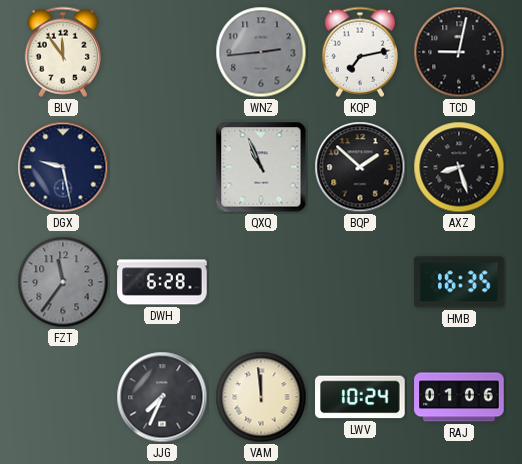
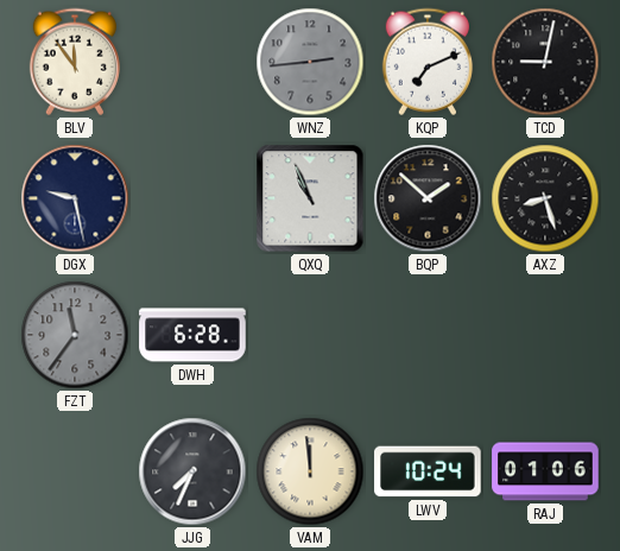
KQP: 7:13 -> 7:11
HMB: 16:35 -> none
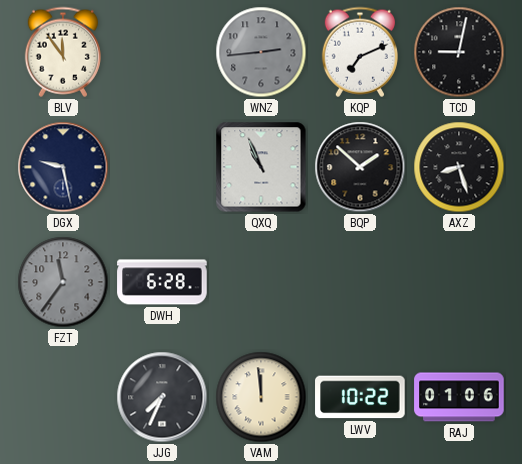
LWV: 10:24 -> 10:22
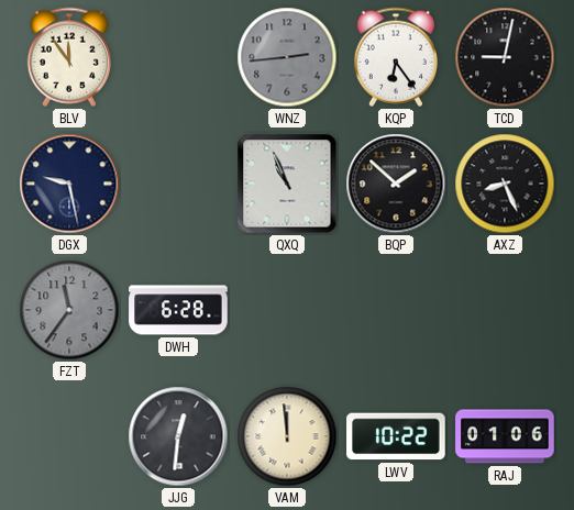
KQP: 7:11 -> 6:24
AXZ: 8:27 -> 8:26
JJG: 7:34 -> 12:31
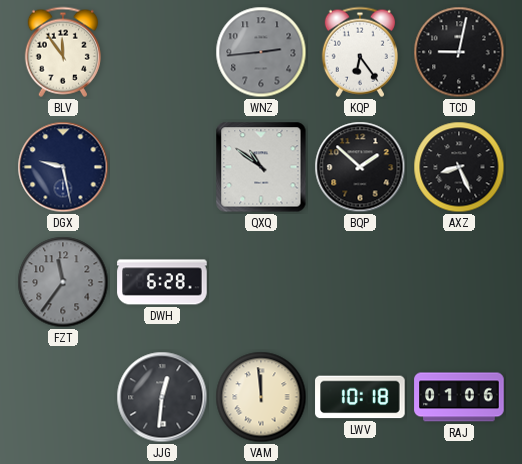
QXQ: 10:56 -> 10:51
LWV: 10:22 -> 10:18
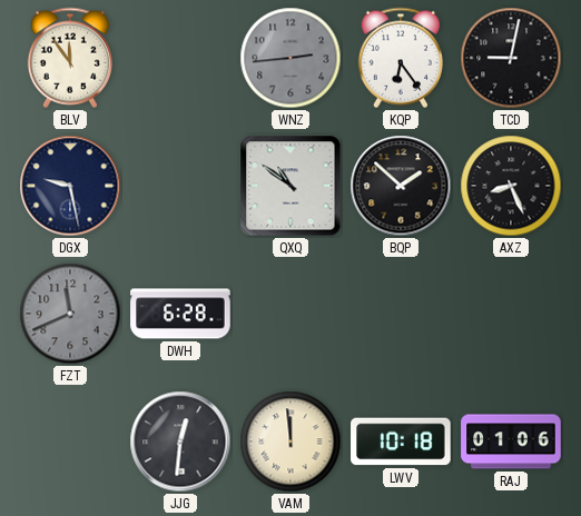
FZT: 11:36 -> 11:41
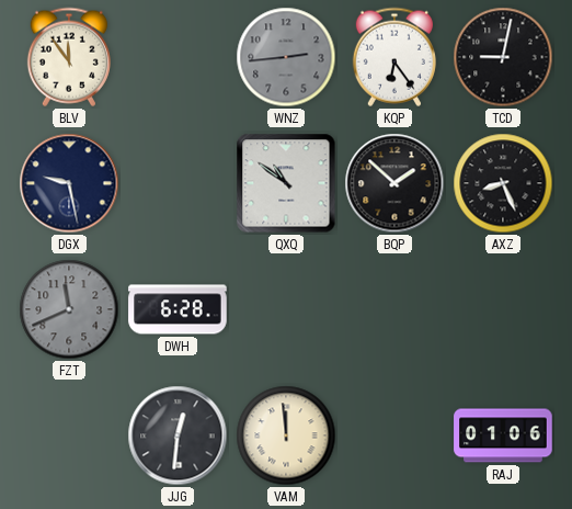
LWV: 10:18 -> none
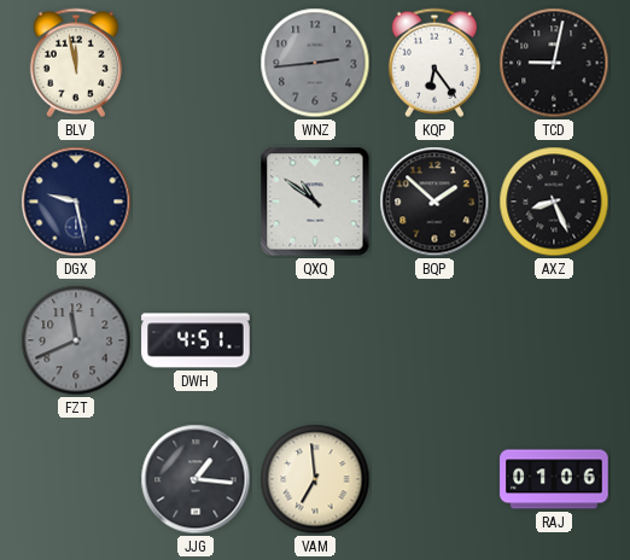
BLV: 11:54 -> 11:58
DWH: 6:28 -> 4:51
JJG: 12:31 -> 1:16
VAM: 11:59 -> 6:59
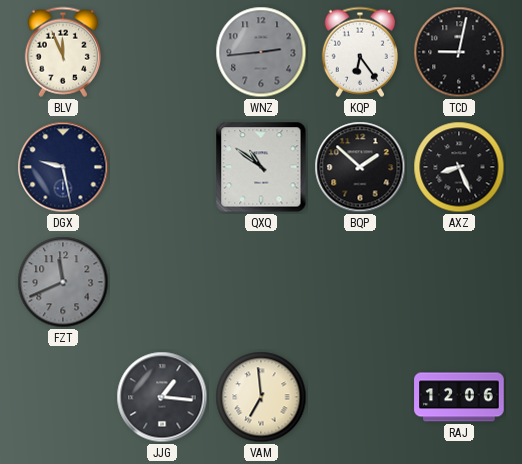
BLV: 11:58 -> 11:56
DWH: 4:51 -> none
RAJ: 01:06 -> 12:06
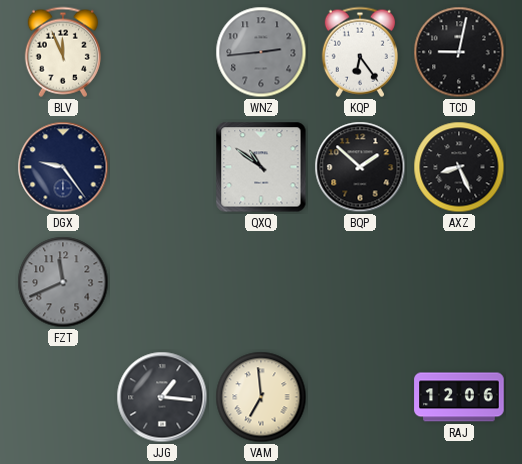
DGX: 9:28 -> 9:24
